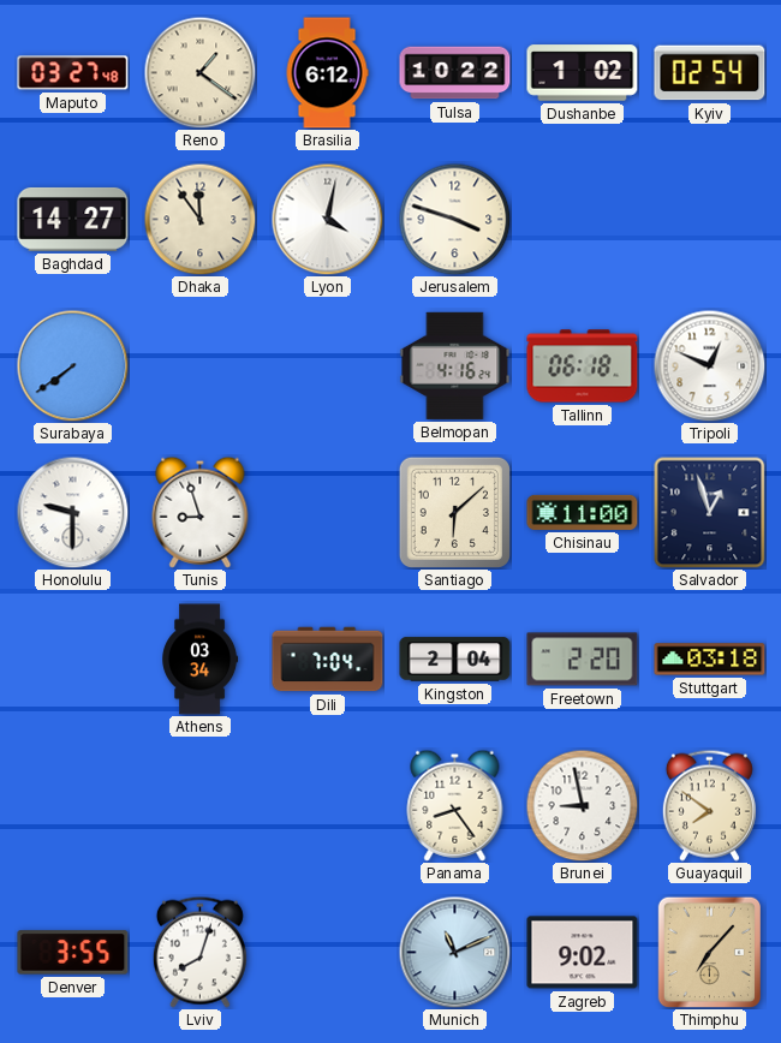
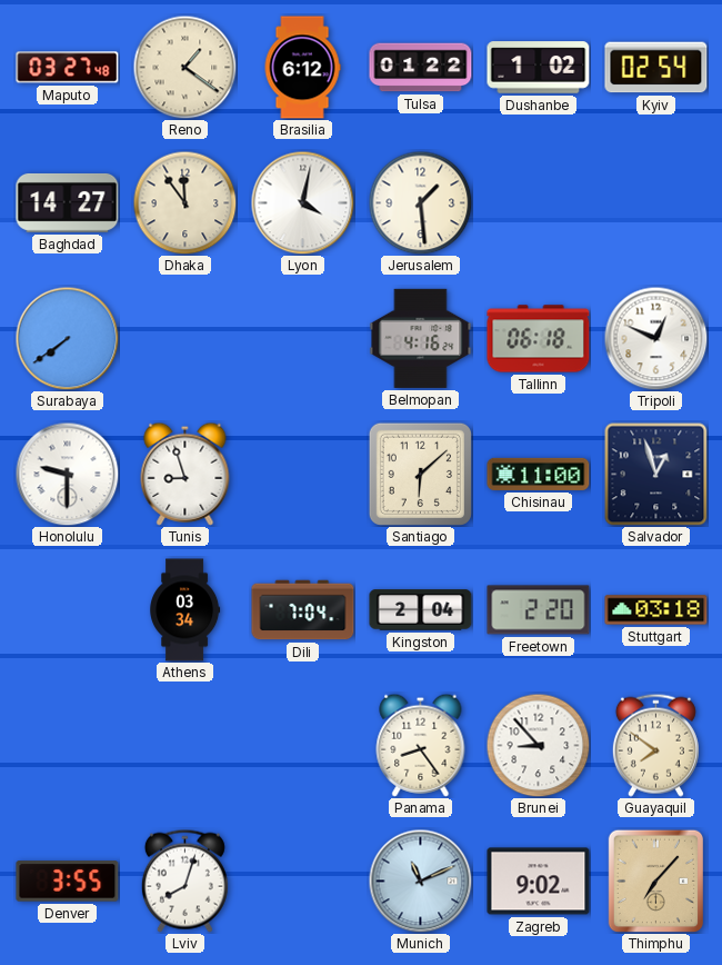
Tulsa: 10:22 -> 01:22
Jerusalem: 3:48 -> 1:29
Brunei: 8:58 -> 8:53
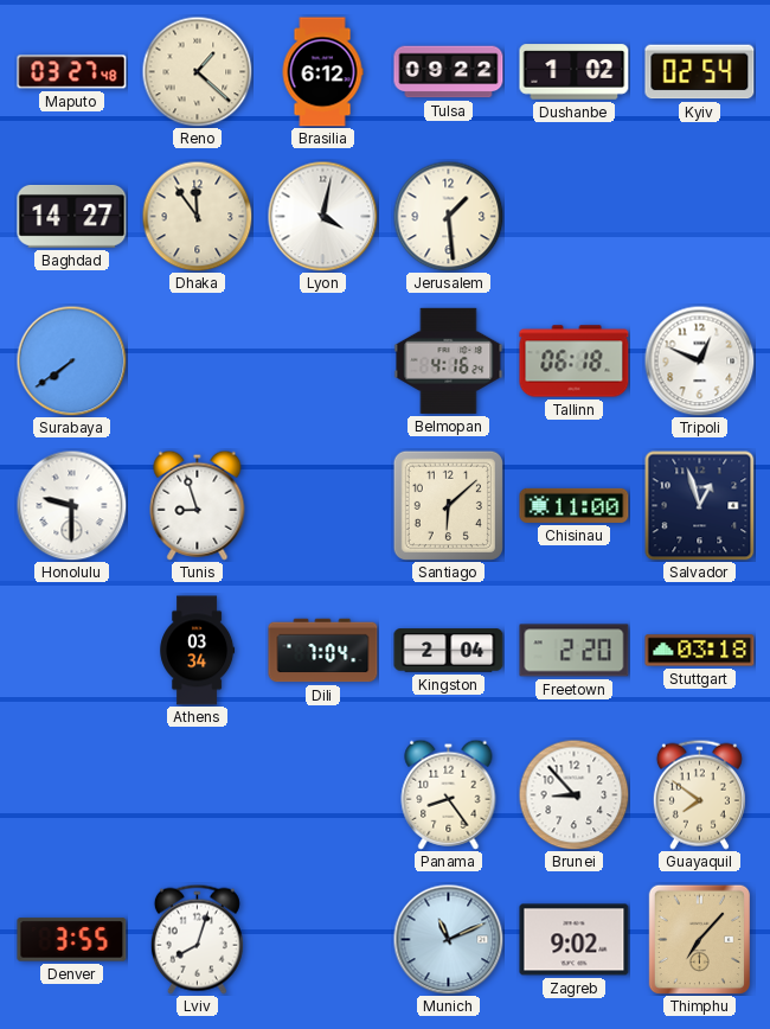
Reno: 1:21 -> 1:22
Tulsa: 01:22 -> 09:22
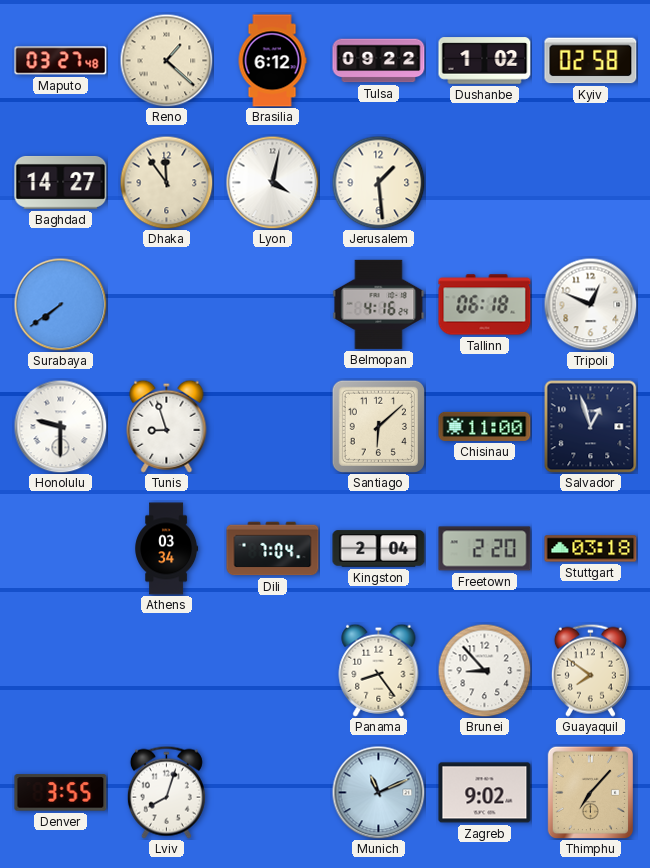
Kyiv: 02:54 -> 02:58
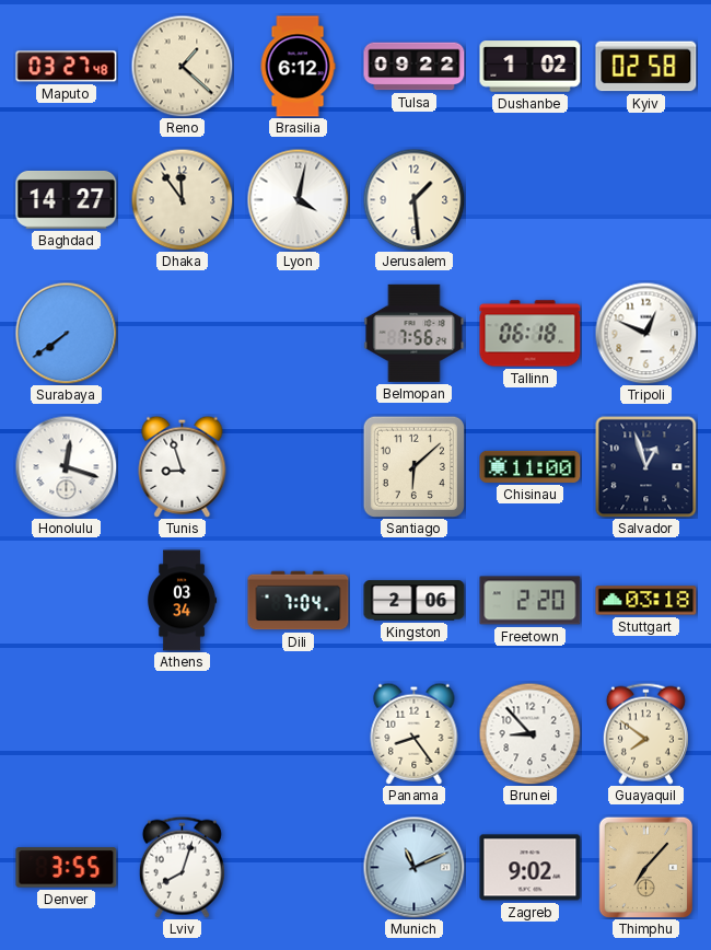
Belmopan: 4:16 -> 7:56
Honolulu: 9:30 -> 12:18
Kingston: 2:04 -> 2:06
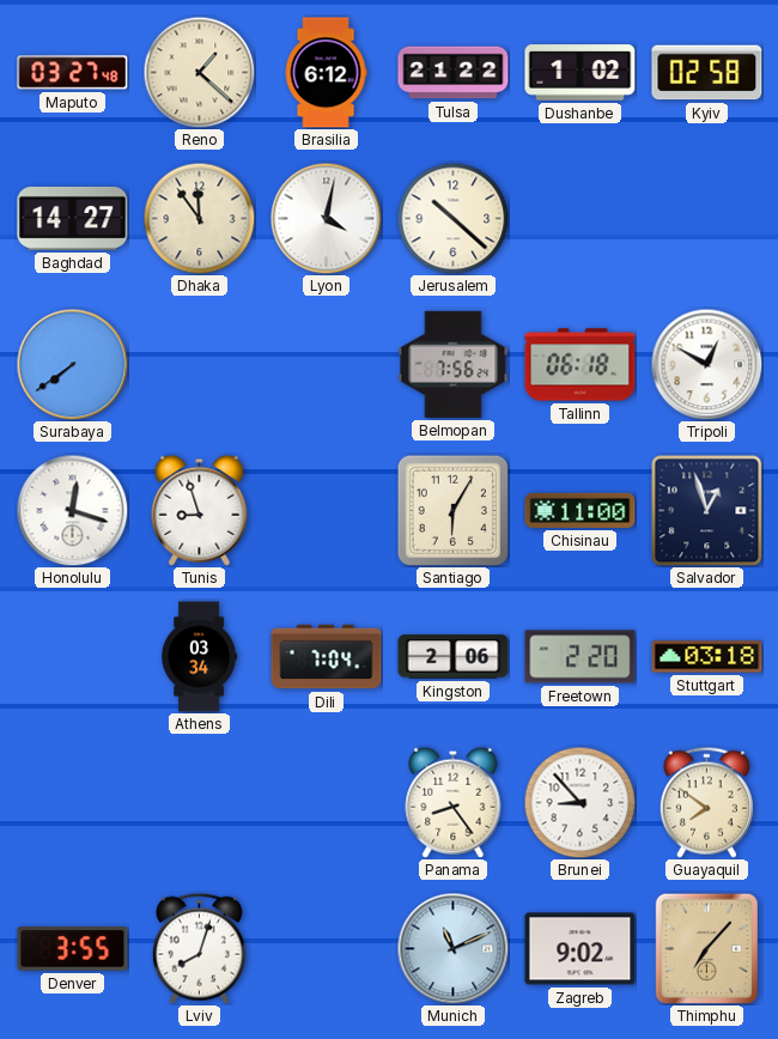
Tulsa: 09:22 -> 21:22
Jerusalem: 1:29 -> 10:22
Tripoli: 12:49 -> 12:50
Santiago: 6:08 -> 6:05
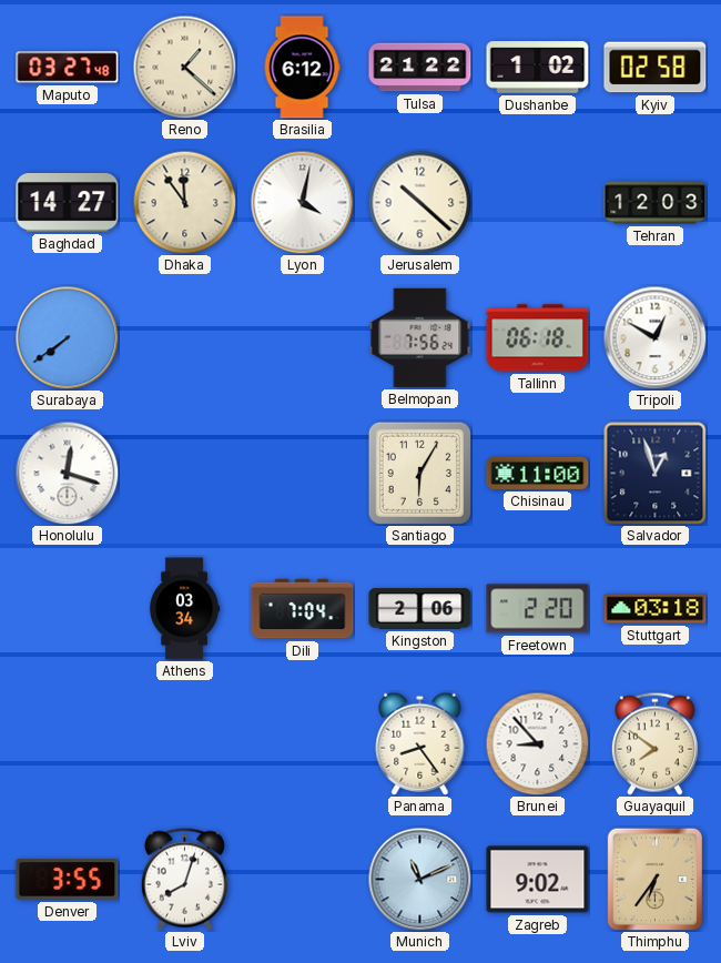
Tehran: none -> 12:03
Tunis: 8:57 -> none
Thimphu: 7:07 -> 6:36
